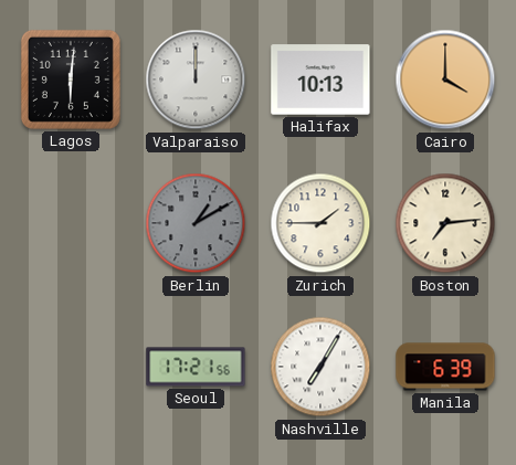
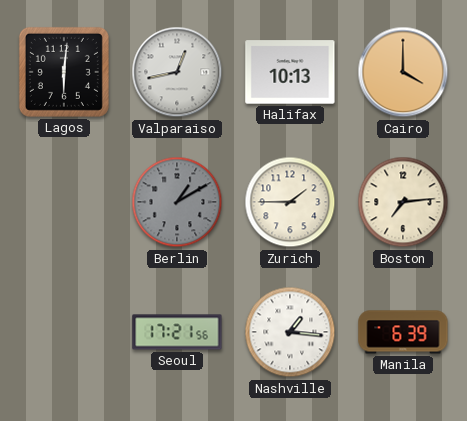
Valparaiso: 12:00 -> 12:43
Nashville: 7:05 -> 1:16
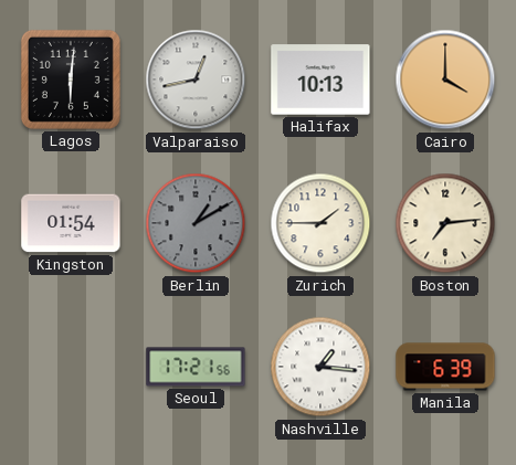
Kingston: none -> 01:54
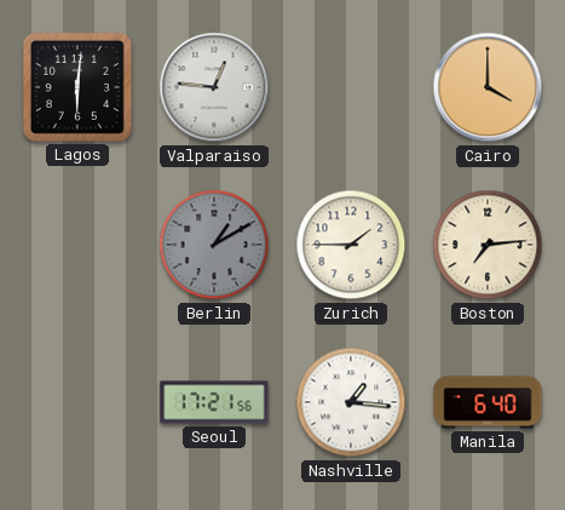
Valparaiso: 12:43 -> 12:46
Halifax: 10:13 -> none
Kingston: 01:54 -> none
Manila: 6:39 -> 6:40
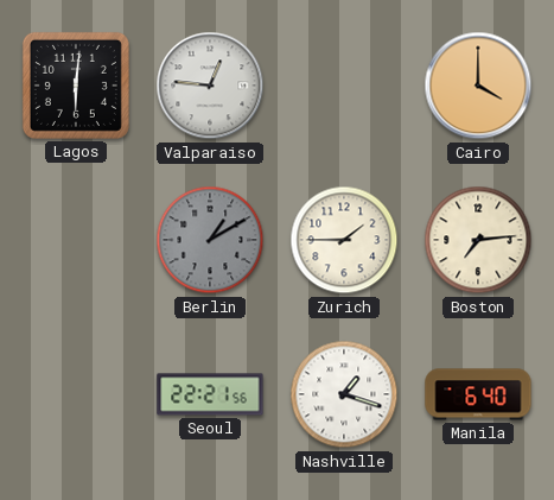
Seoul: 17:21 -> 22:21
Nashville: 1:16 -> 1:18
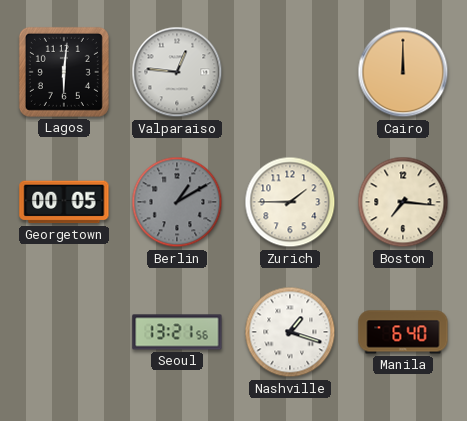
Cairo: 4:00 -> 12:00
Georgetown: none -> 00:05
Boston: 7:14 -> 7:16
Seoul: 22:21 -> 13:21
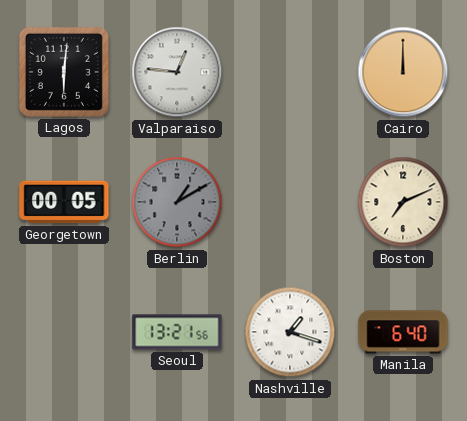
Zurich: 1:45 -> none
Boston: 7:16 -> 7:11
